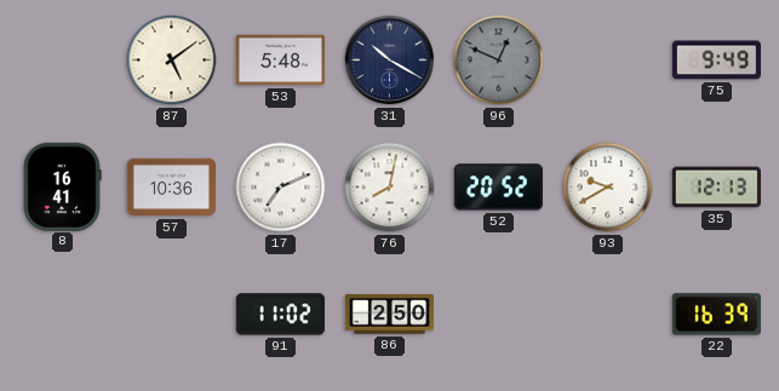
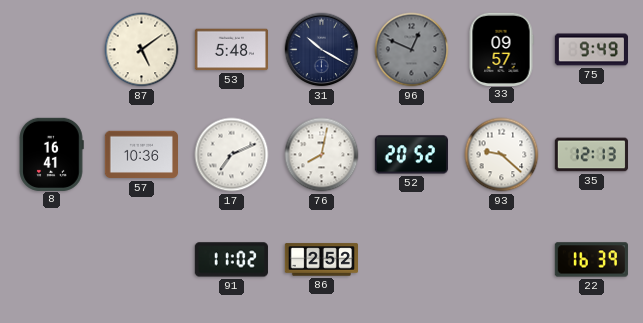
33: none -> 09:57
93: 9:40 -> 9:22
86: 2:50 -> 2:52
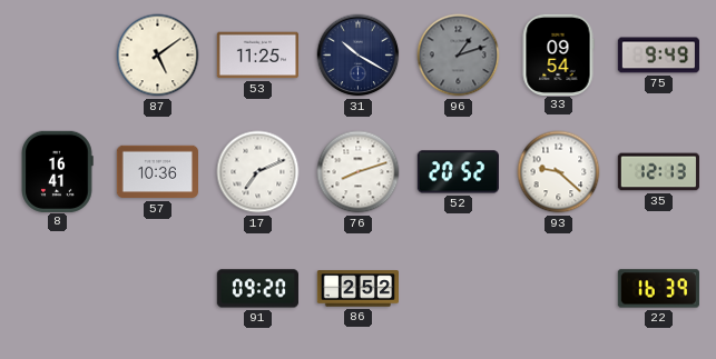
53: 5:48 -> 11:25
96: 12:49 -> 1:12
33: 09:57 -> 09:54
76: 8:02 -> 8:12
91: 11:02 -> 09:20
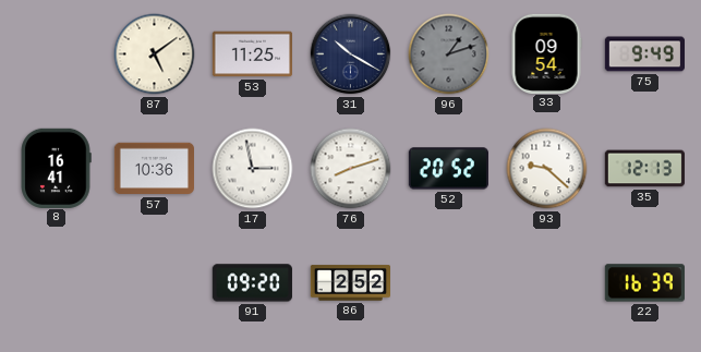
17: 7:11 -> 2:58
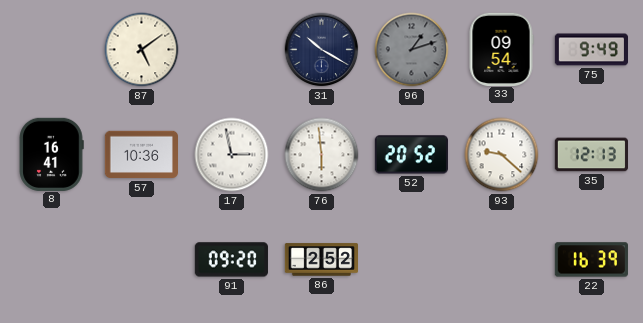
53: 11:25 -> none
76: 8:12 -> 5:59
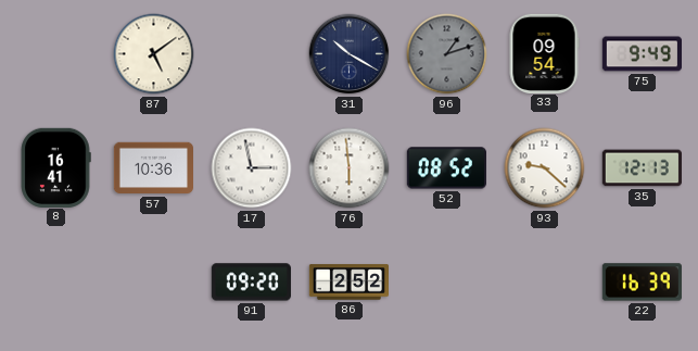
52: 20:52 -> 08:52
